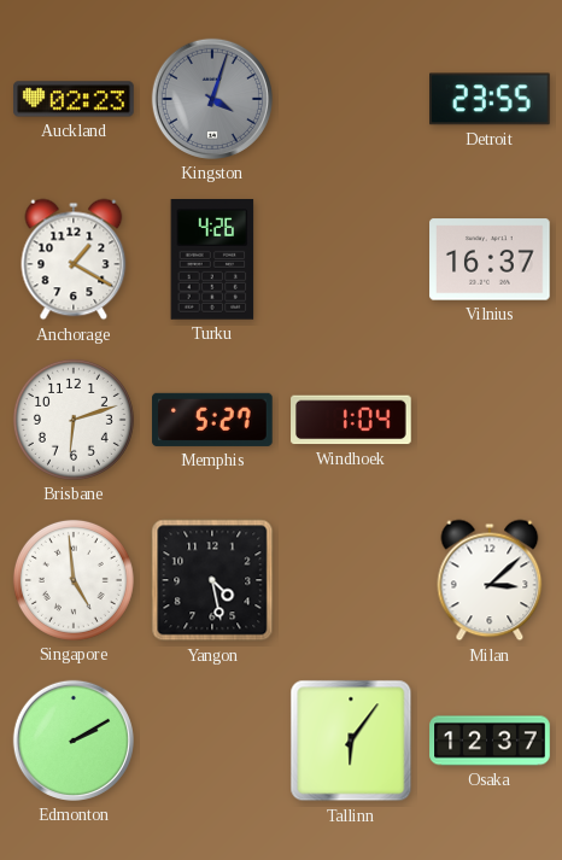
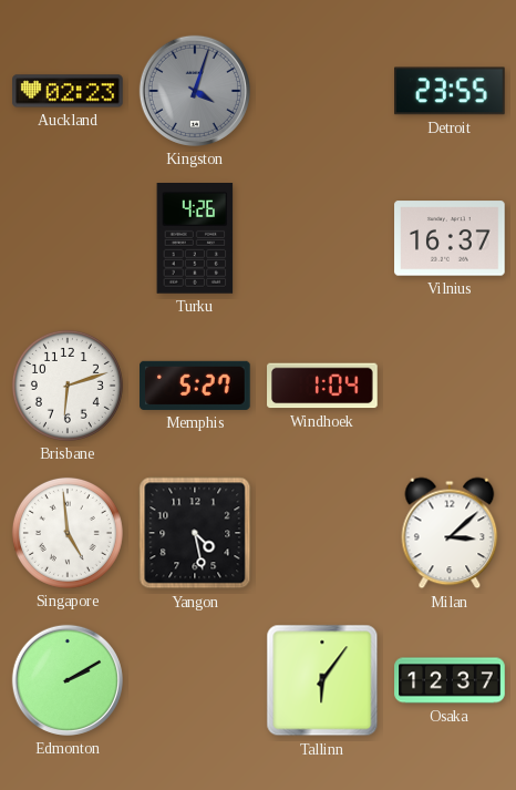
Anchorage: 1:20 -> none
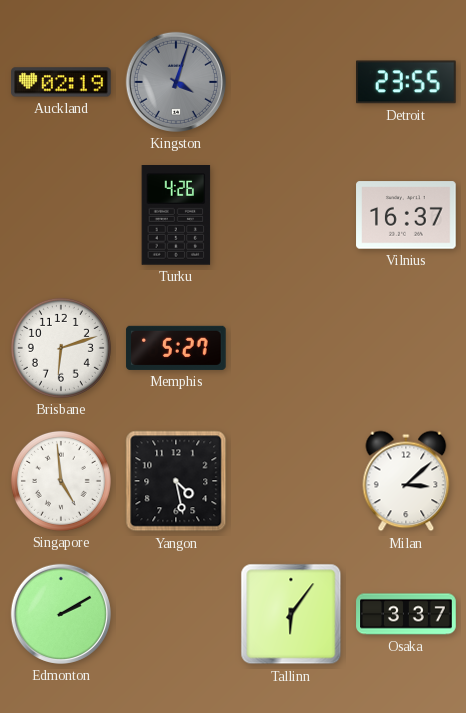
Auckland: 02:23 -> 02:19
Windhoek: 1:04 -> none
Osaka: 12:37 -> 3:37
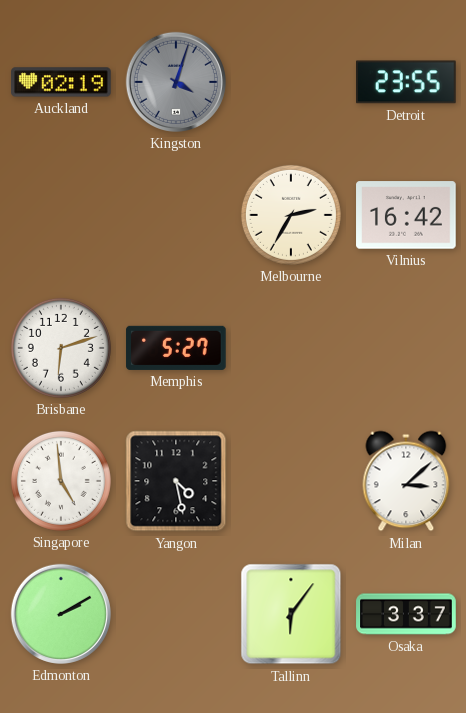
Turku: 4:26 -> none
Melbourne: none -> 2:35
Vilnius: 16:37 -> 16:42
